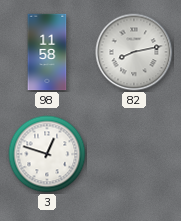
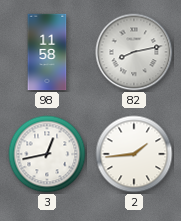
3: 12:48 -> 12:43
2: none -> 1:44
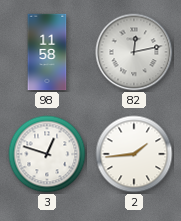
82: 8:13 -> 12:13
3: 12:43 -> 12:48
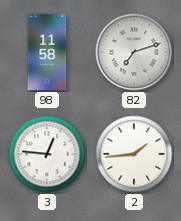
82: 12:13 -> 7:12
3: 12:48 -> 12:46
